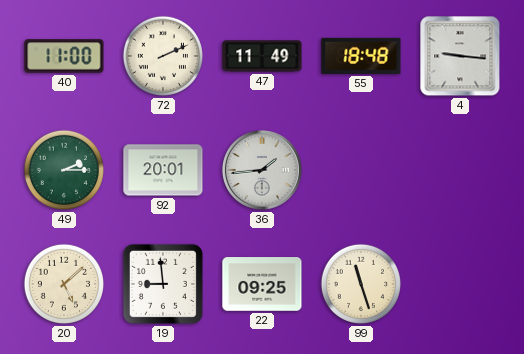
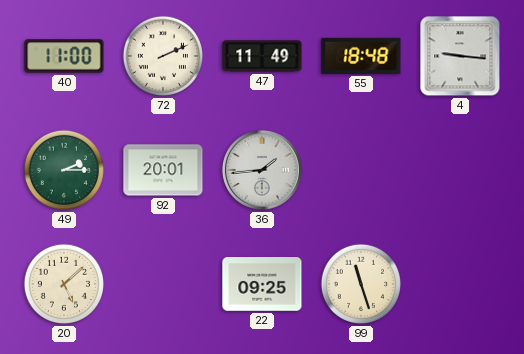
19: 8:59 -> none
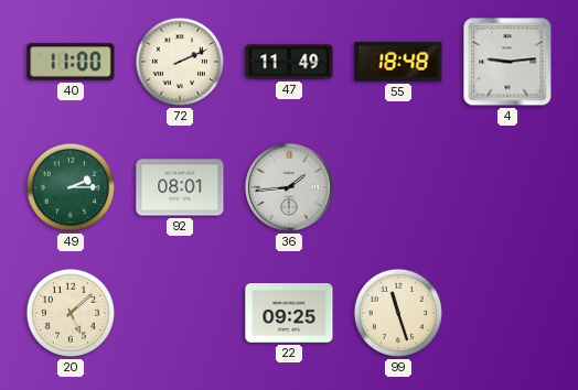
4: 9:16 -> 9:14
92: 20:01 -> 08:01
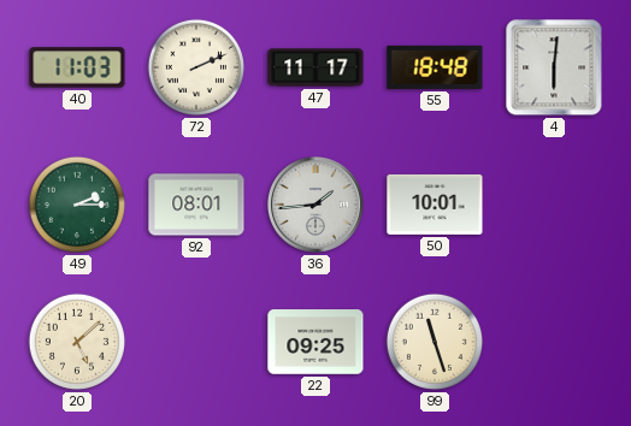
40: 11:00 -> 11:03
47: 11:49 -> 11:17
4: 9:14 -> 6:01
50: none -> 10:01
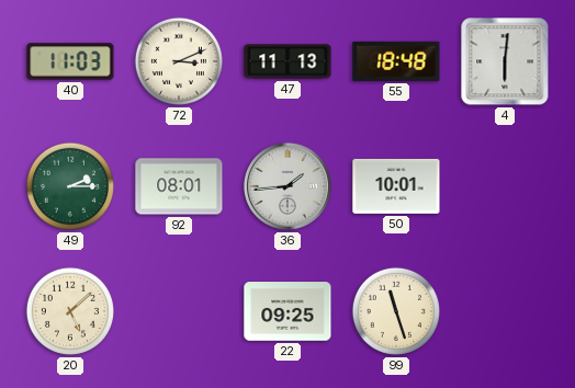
72: 2:11 -> 3:11
47: 11:17 -> 11:13
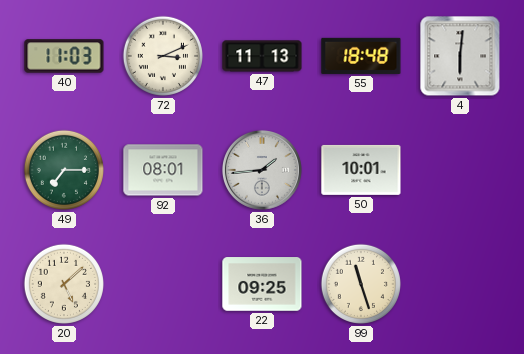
49: 2:15 -> 7:15
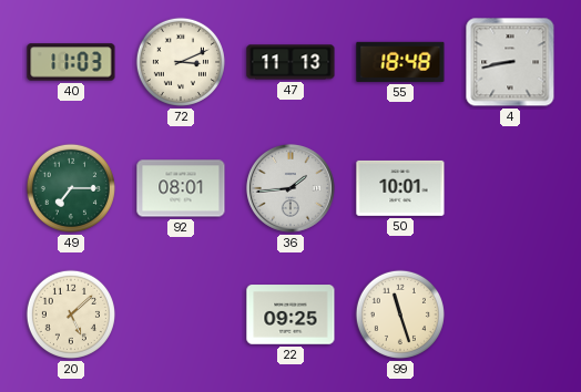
4: 6:01 -> 8:43
